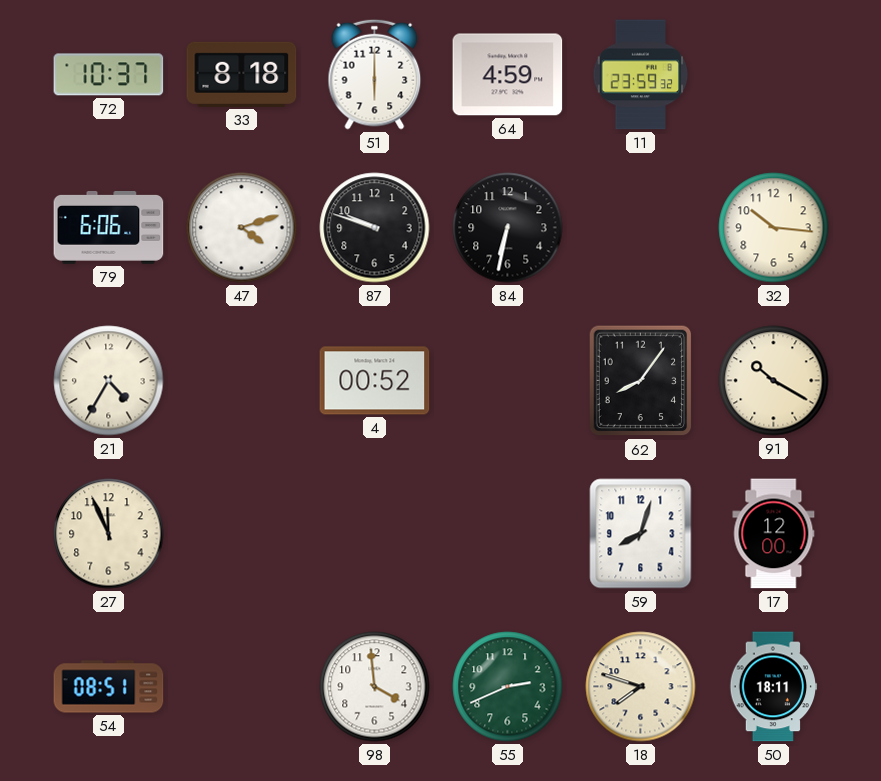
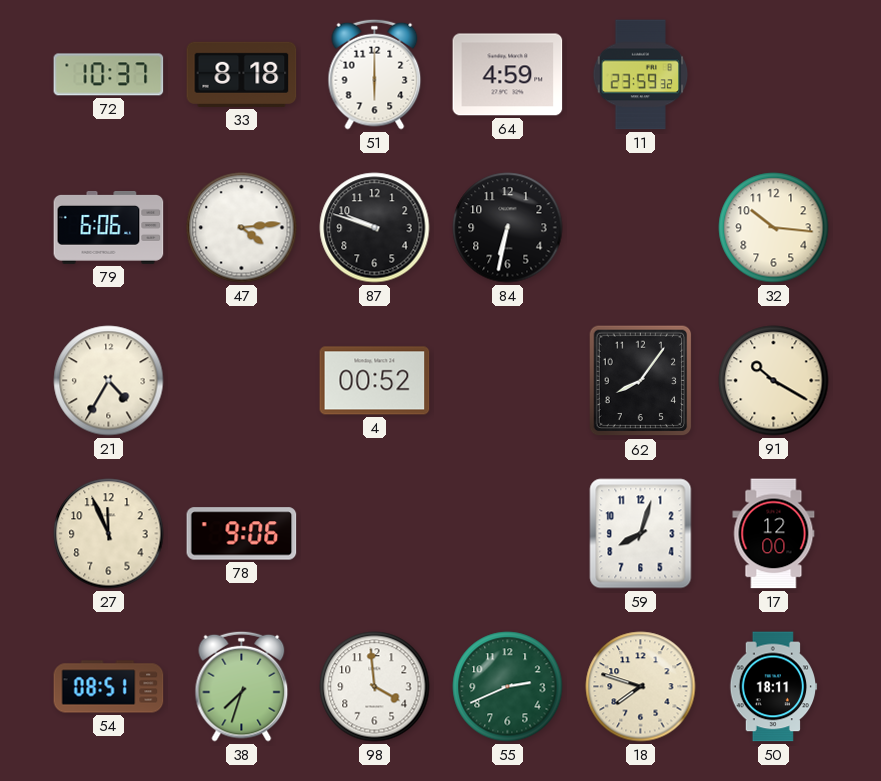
47: 4:12 -> 4:14
78: none -> 9:06
38: none -> 7:33
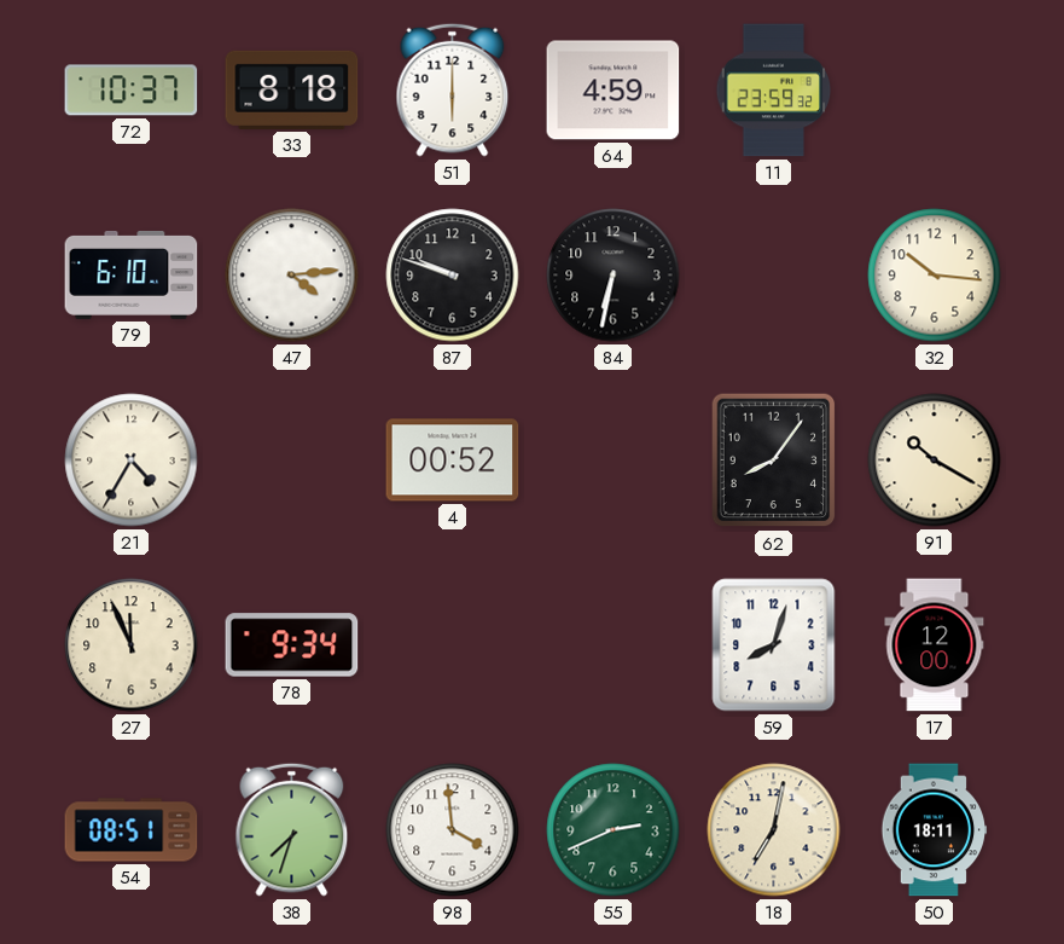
79: 6:06 -> 6:10
78: 9:06 -> 9:34
18: 7:48 -> 7:02
